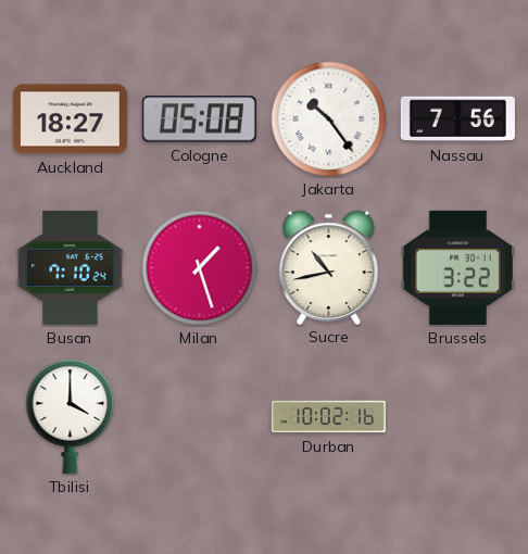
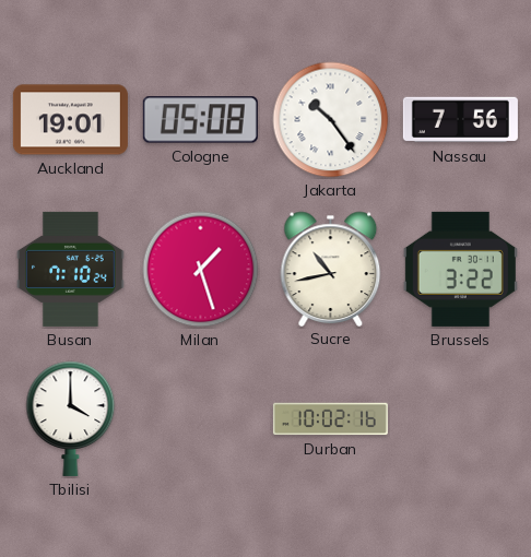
Auckland: 18:27 -> 19:01
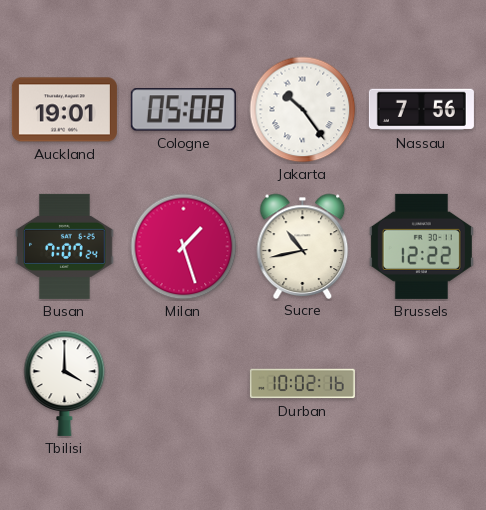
Busan: 7:10 -> 7:07
Brussels: 3:22 -> 12:22
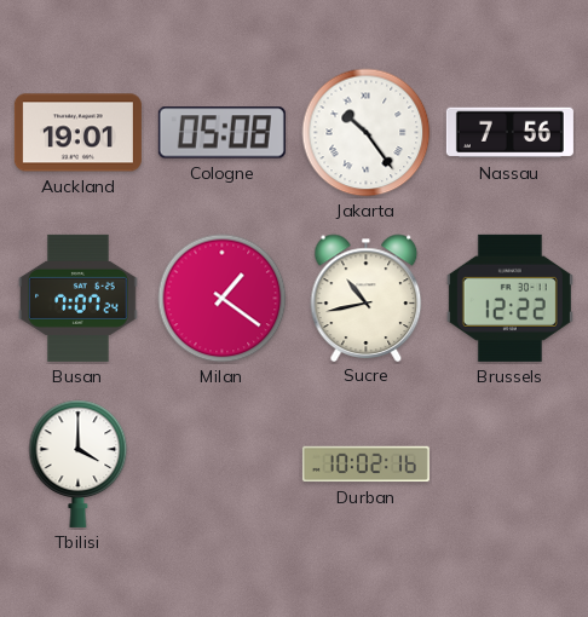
Milan: 1:27 -> 1:21
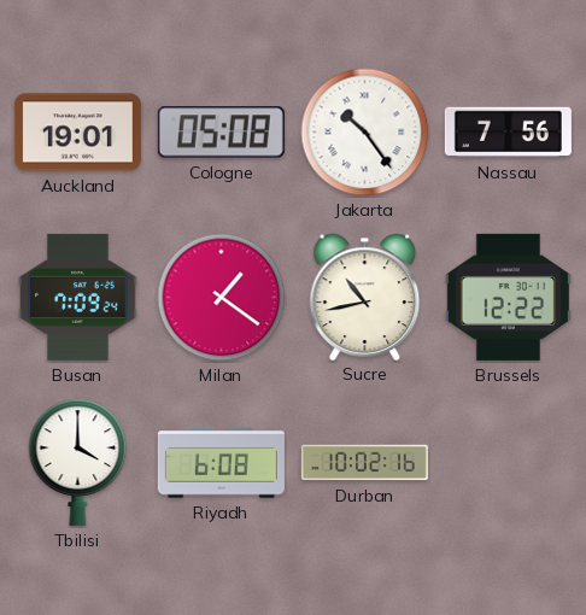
Busan: 7:07 -> 7:09
Riyadh: none -> 6:08
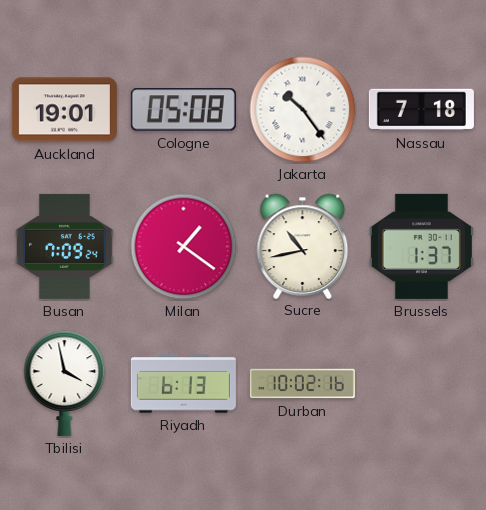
Nassau: 7:56 -> 7:18
Brussels: 12:22 -> 1:37
Tbilisi: 4:00 -> 3:58
Riyadh: 6:08 -> 6:13
